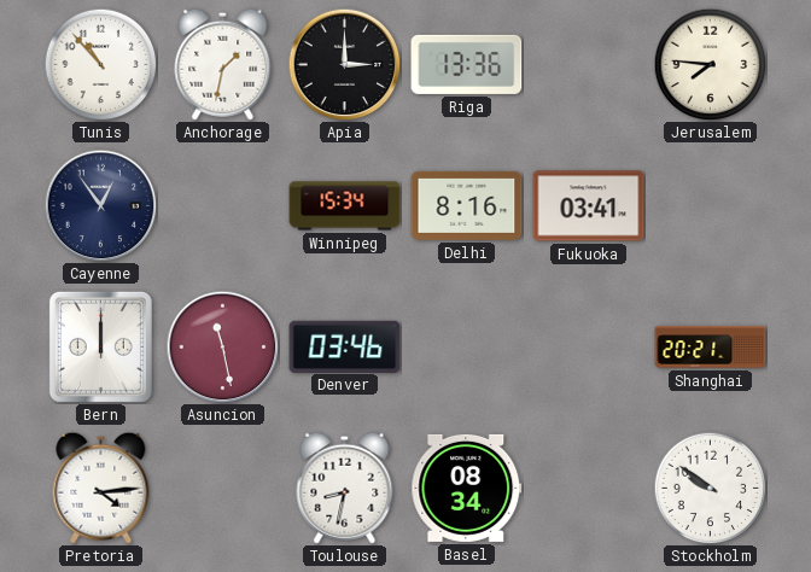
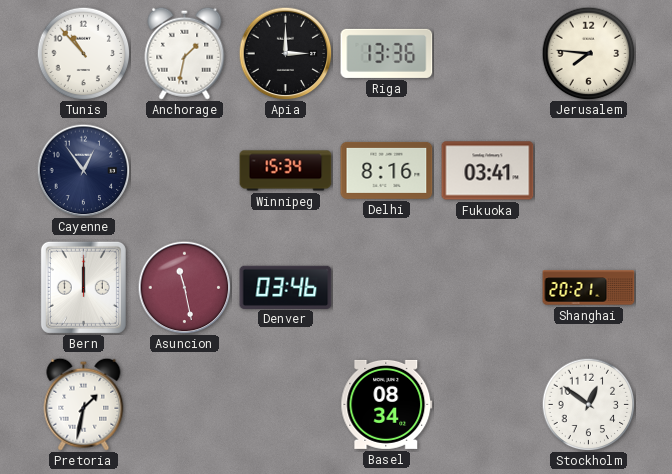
Pretoria: 4:14 -> 1:32
Toulouse: 8:32 -> none
Stockholm: 9:51 -> 12:51
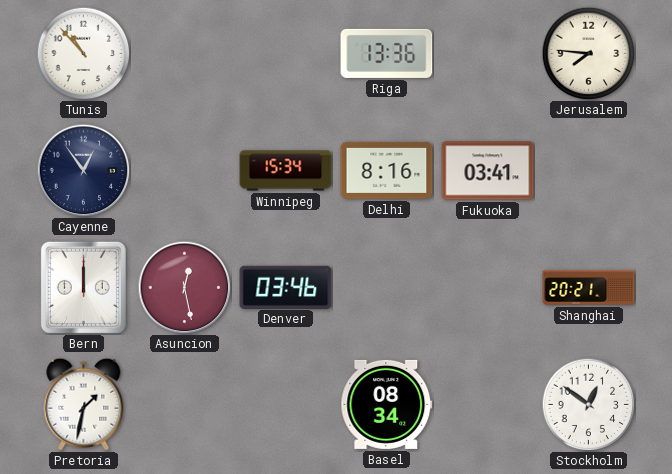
Anchorage: 1:32 -> none
Apia: 3:00 -> none
Asuncion: 11:28 -> 12:28
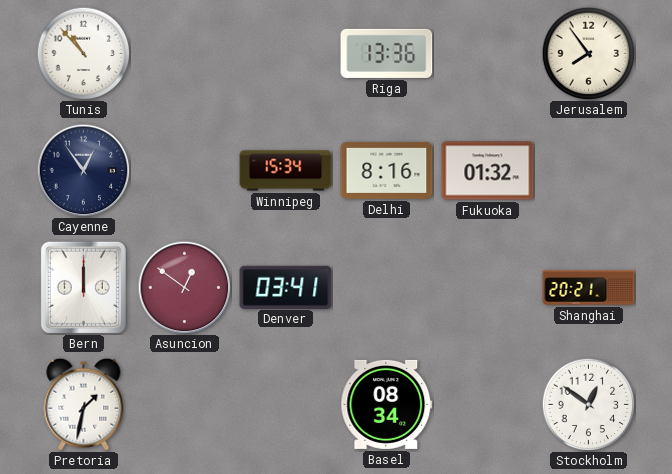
Jerusalem: 7:46 -> 7:54
Fukuoka: 03:41 -> 01:32
Asuncion: 12:28 -> 12:51
Denver: 03:46 -> 03:41
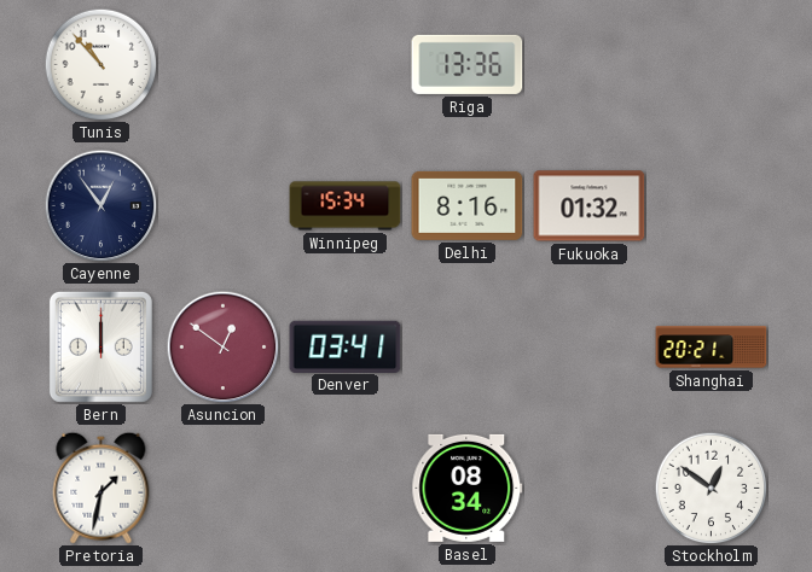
Jerusalem: 7:54 -> none
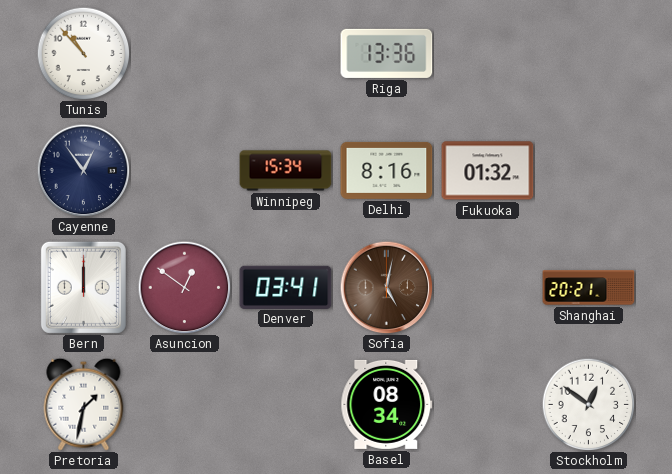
Sofia: none -> 5:02
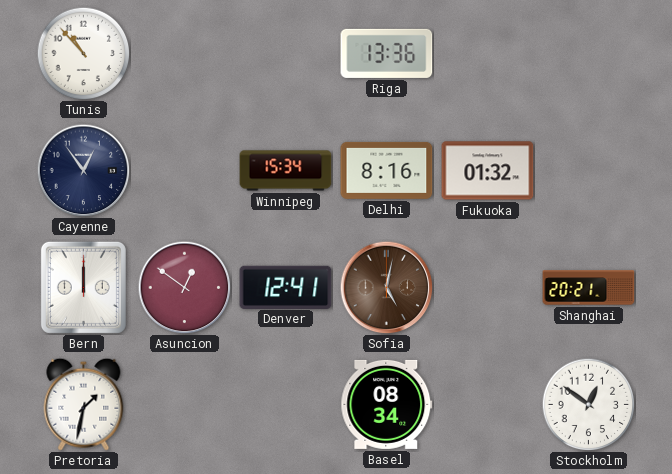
Denver: 03:41 -> 12:41
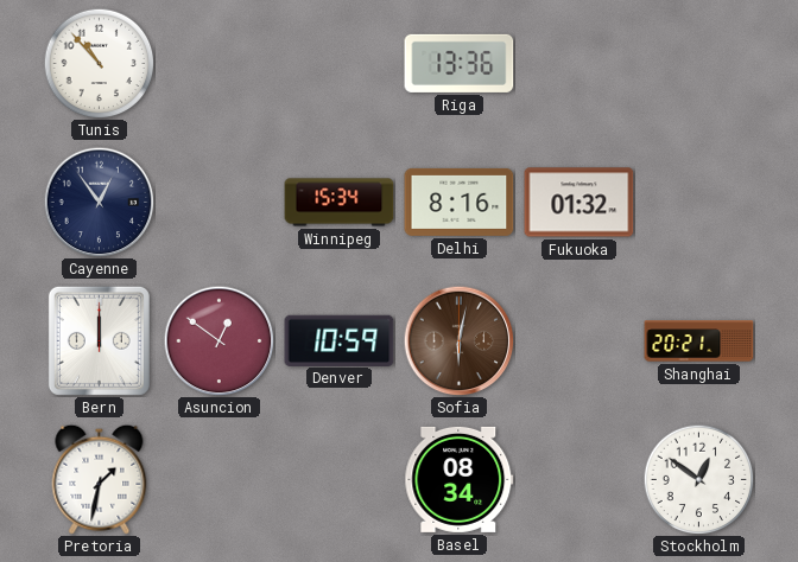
Denver: 12:41 -> 10:59
Sofia: 5:02 -> 6:02
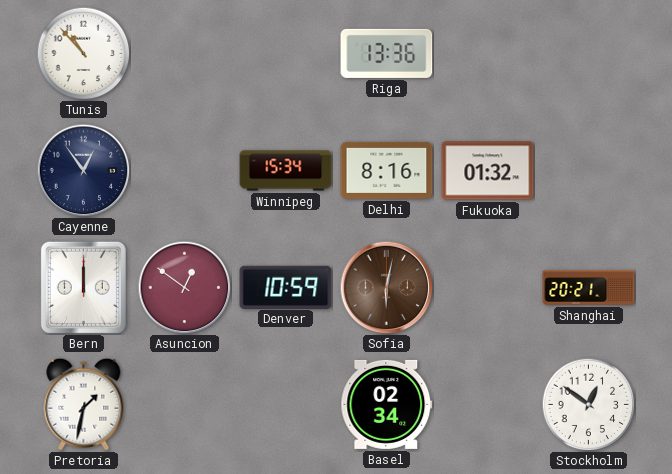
Basel: 08:34 -> 02:34
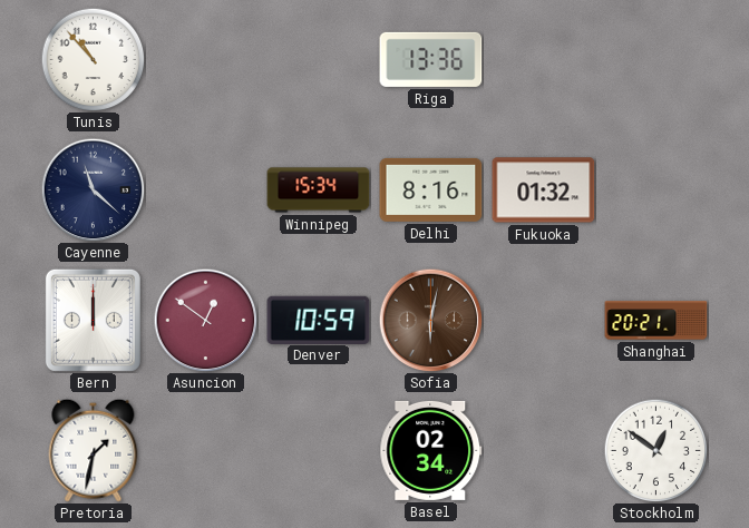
Cayenne: 12:54 -> 11:22
